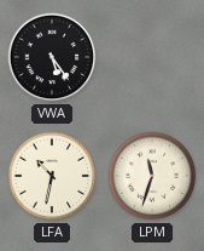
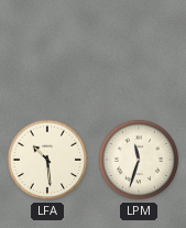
VWA: 5:24 -> none
LFA: 10:32 -> 10:29
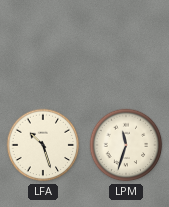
LFA: 10:29 -> 10:27
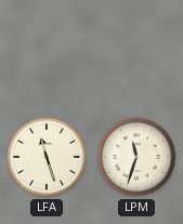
LFA: 10:27 -> 11:27
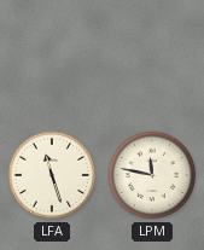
LPM: 11:33 -> 11:47
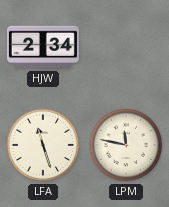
HJW: none -> 2:34
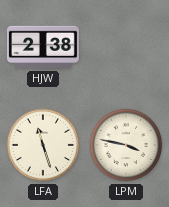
HJW: 2:34 -> 2:38
LPM: 11:47 -> 3:47
